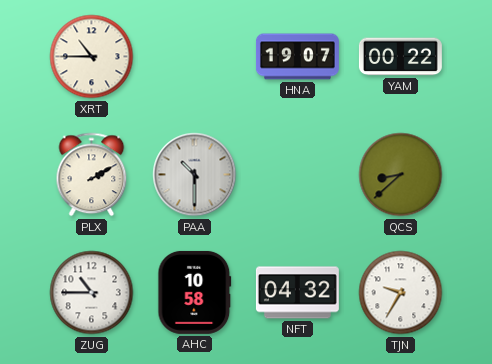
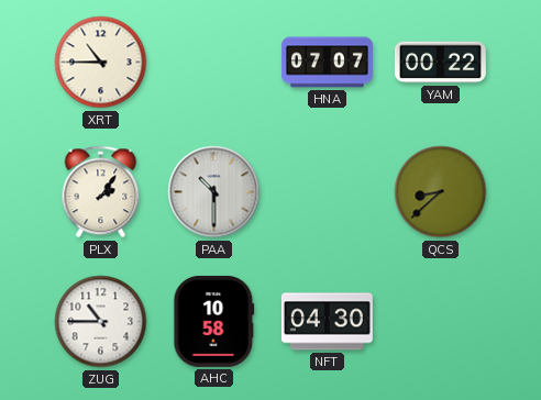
HNA: 19:07 -> 07:07
PLX: 2:10 -> 2:06
NFT: 04:32 -> 04:30
TJN: 9:35 -> none
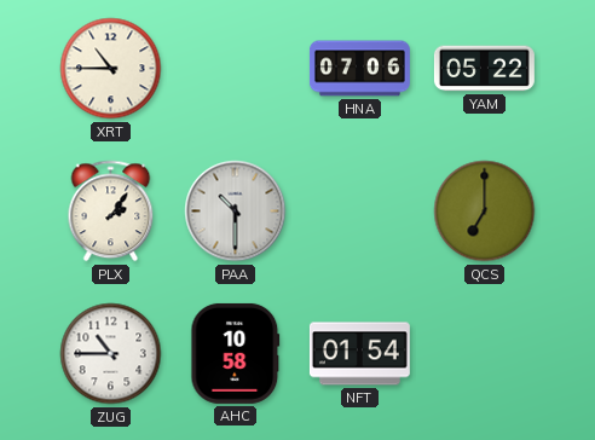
HNA: 07:07 -> 07:06
YAM: 00:22 -> 05:22
QCS: 8:38 -> 7:00
NFT: 04:30 -> 01:54
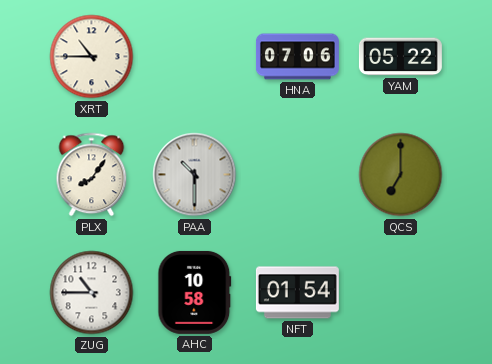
PLX: 2:06 -> 8:06
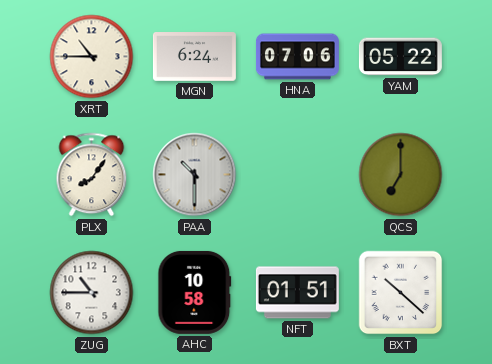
MGN: none -> 6:24
NFT: 01:54 -> 01:51
BXT: none -> 10:22
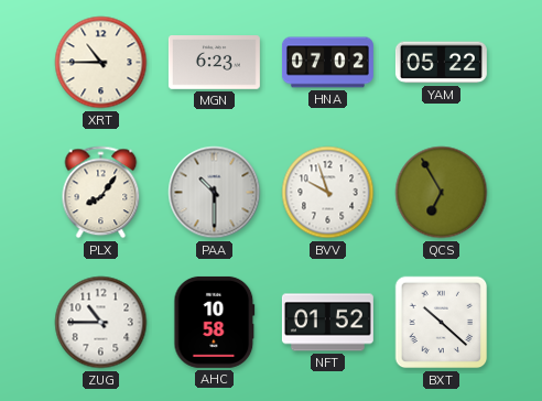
MGN: 6:24 -> 6:23
HNA: 07:06 -> 07:02
BVV: none -> 9:57
QCS: 7:00 -> 6:55
NFT: 01:51 -> 01:52
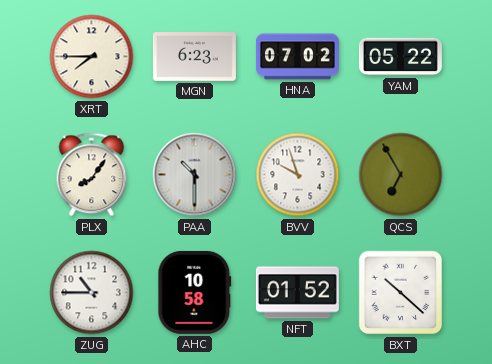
XRT: 10:45 -> 7:45
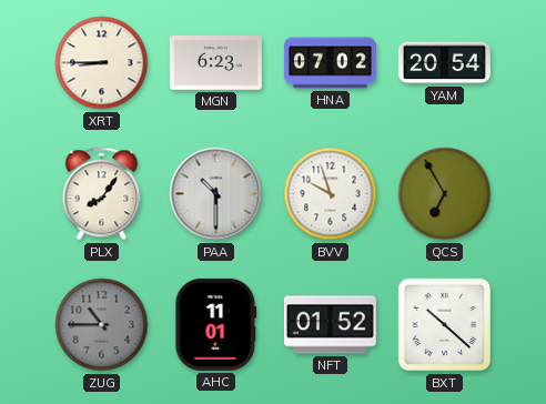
XRT: 7:45 -> 8:45
YAM: 05:22 -> 20:54
ZUG dial: white -> grey
AHC: 10:58 -> 11:01
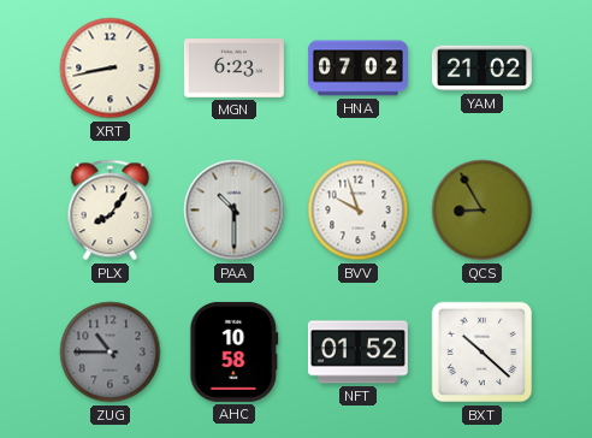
XRT: 8:45 -> 8:43
YAM: 20:54 -> 21:02
QCS: 6:55 -> 8:55
AHC: 11:01 -> 10:58
